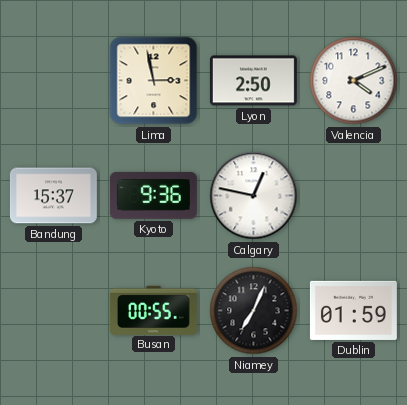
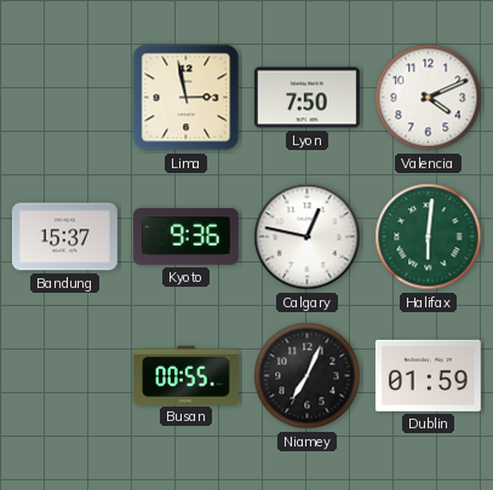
Lyon: 2:50 -> 7:50
Halifax: none -> 6:01
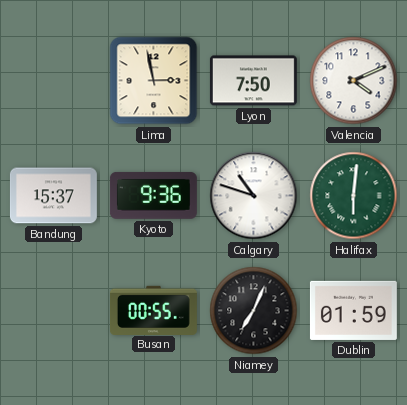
Calgary: 12:47 -> 10:48
